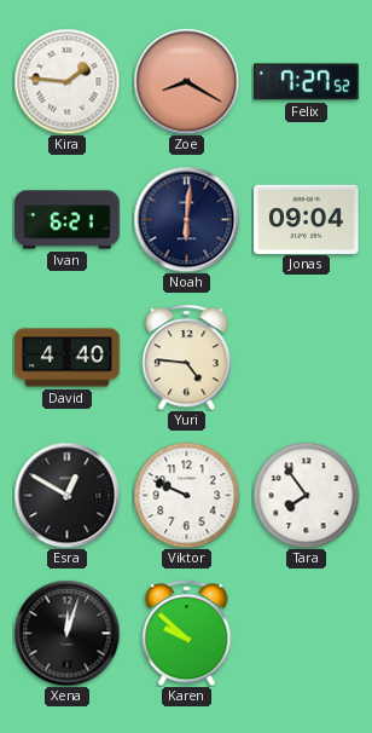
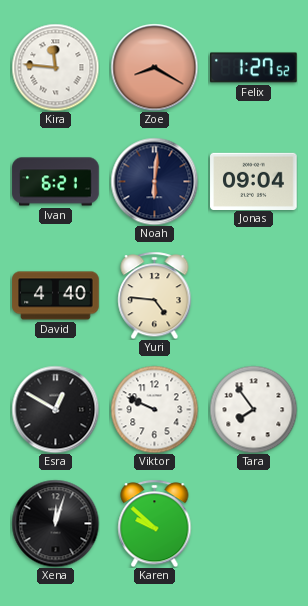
Kira: 1:46 -> 11:46
Felix: 7:27 -> 1:27
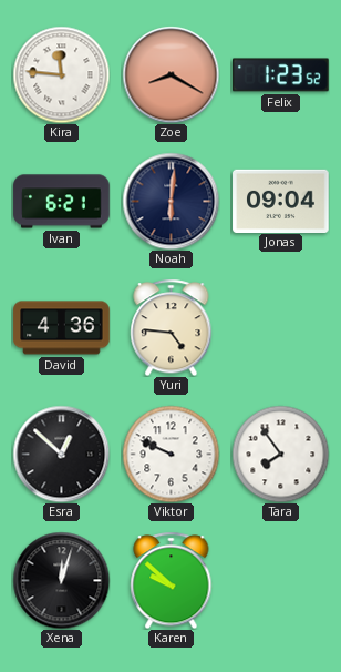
Felix: 1:27 -> 1:23
David: 4:40 -> 4:36
Esra: 12:50 -> 12:52
